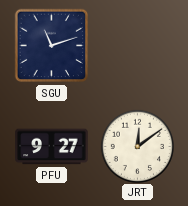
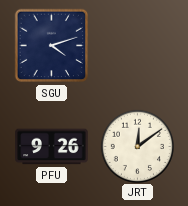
SGU: 11:12 -> 4:12
PFU: 9:27 -> 9:26
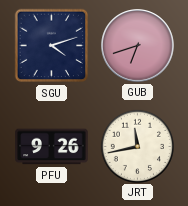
GUB: none -> 6:42
JRT: 12:09 -> 11:43
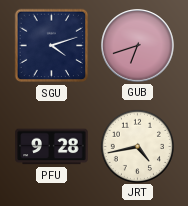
PFU: 9:26 -> 9:28
JRT: 11:43 -> 4:43
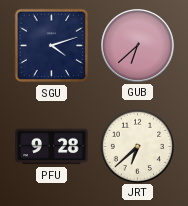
GUB: 6:42 -> 6:38
JRT: 4:43 -> 6:38
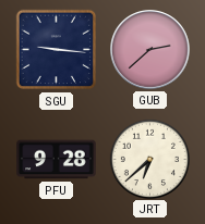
SGU: 4:12 -> 9:16
GUB: 6:38 -> 2:38
